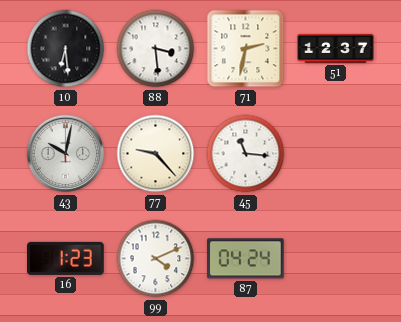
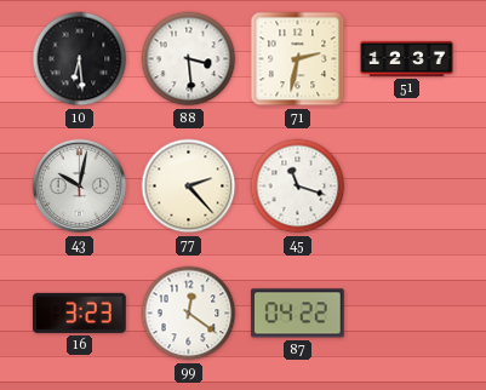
77: 9:23 -> 2:23
45: 11:16 -> 11:18
16: 1:23 -> 3:23
99: 4:11 -> 12:21
87: 04:24 -> 04:22
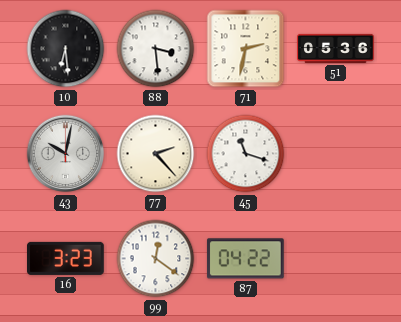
51: 12:37 -> 05:36
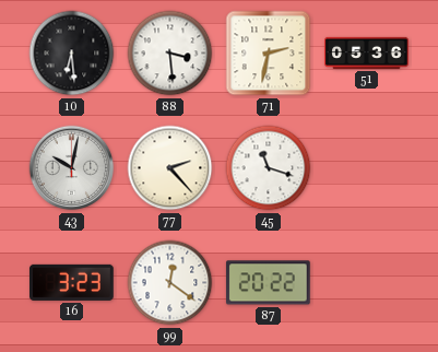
87: 04:22 -> 20:22
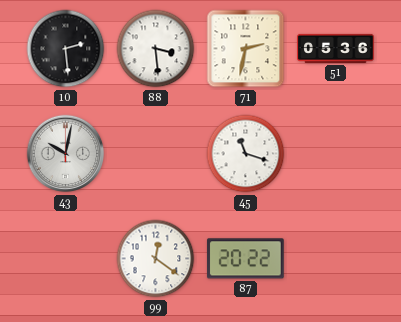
10: 6:29 -> 2:29
77: 2:23 -> none
16: 3:23 -> none
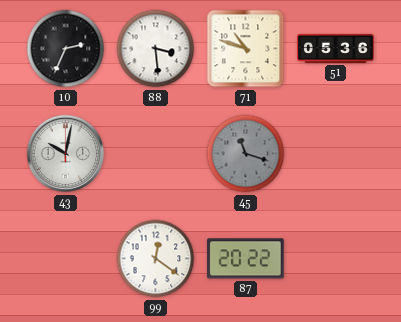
10: 2:29 -> 2:34
71: 2:32 -> 10:48
45 dial: white -> grey
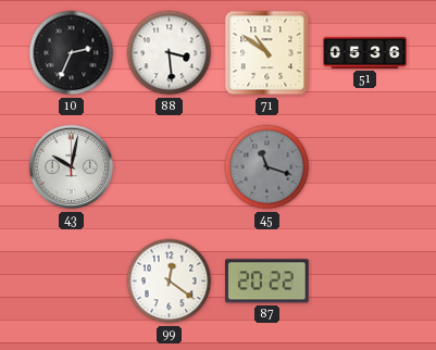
71: 10:48 -> 10:51
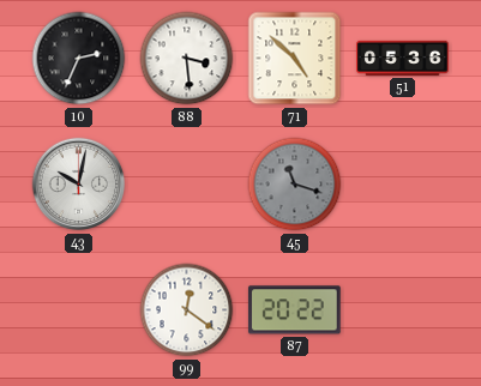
71: 10:51 -> 4:52
